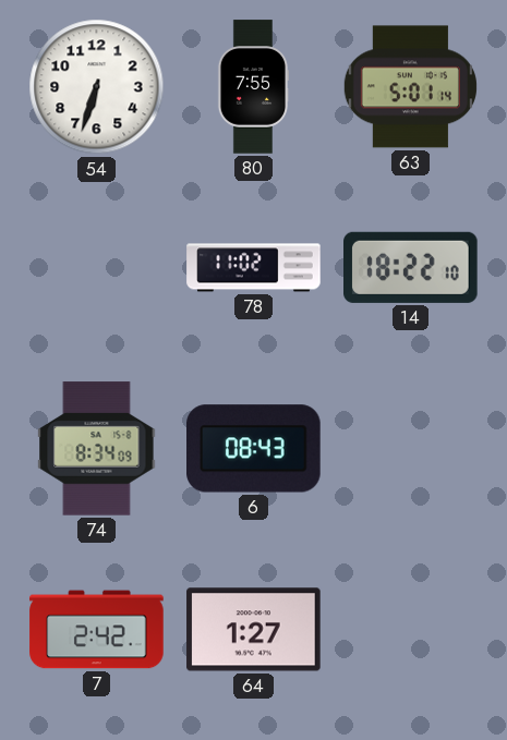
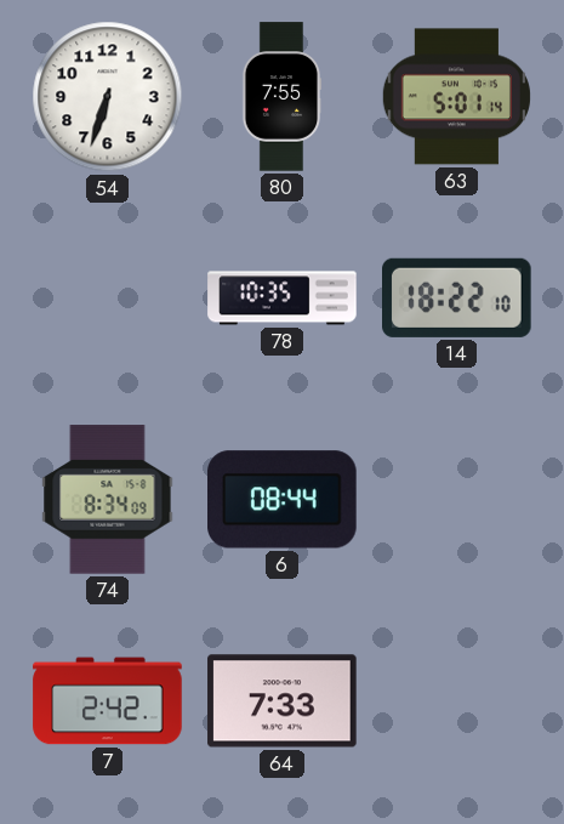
78: 11:02 -> 10:35
6: 08:43 -> 08:44
64: 1:27 -> 7:33
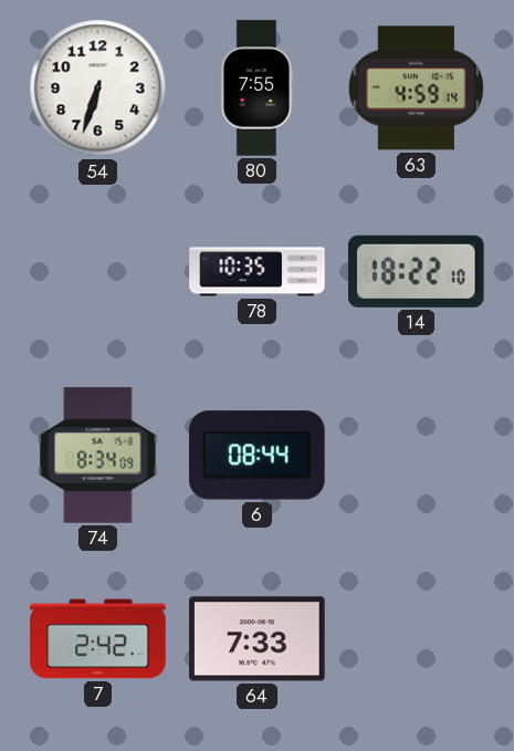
63: 5:01 -> 4:59
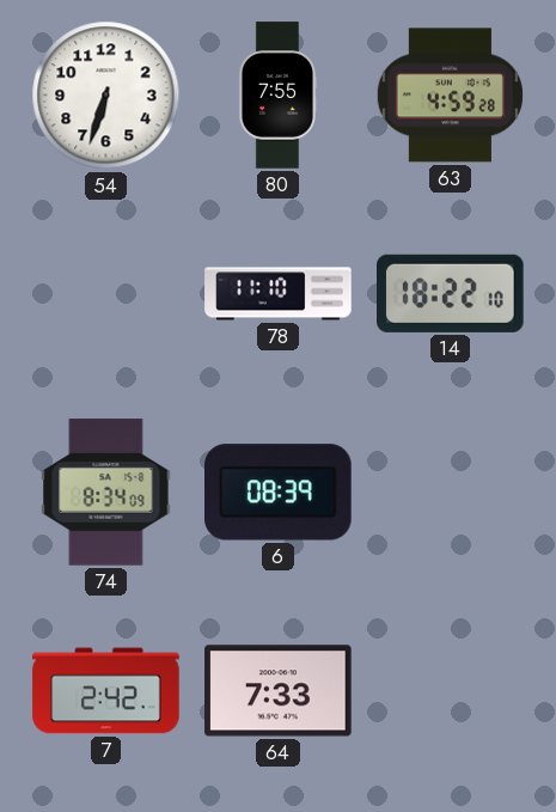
63: 4:59:14 -> 4:59:28
78: 10:35 -> 11:10
6: 08:44 -> 08:39
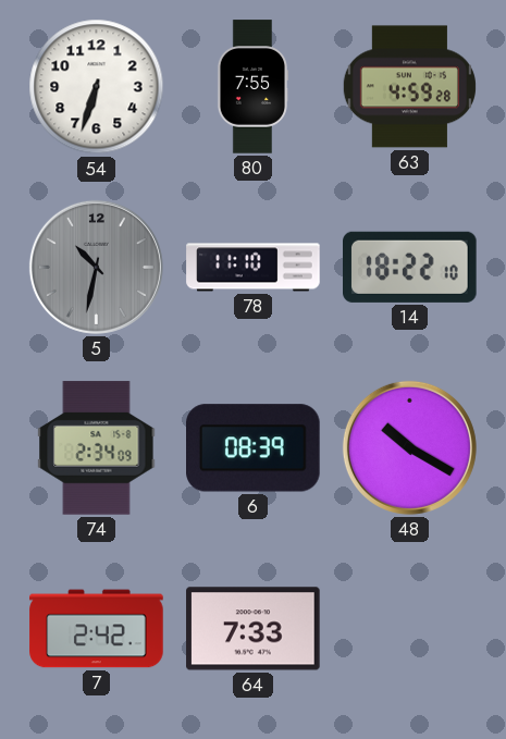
5: none -> 10:32
74: 8:34 -> 2:34
48: none -> 10:20
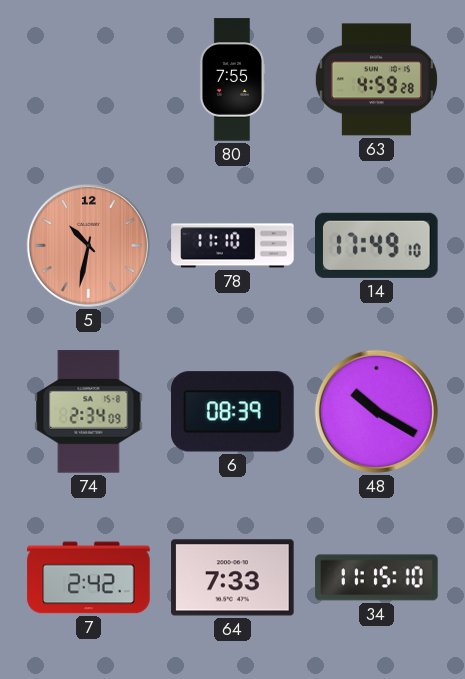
54: 6:33 -> none
5 dial: grey -> salmon
14: 18:22 -> 17:49
34: none -> 11:15
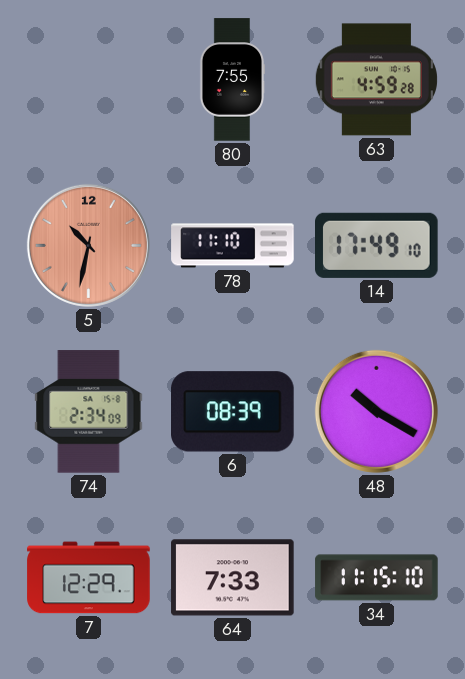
7: 2:42 -> 12:29
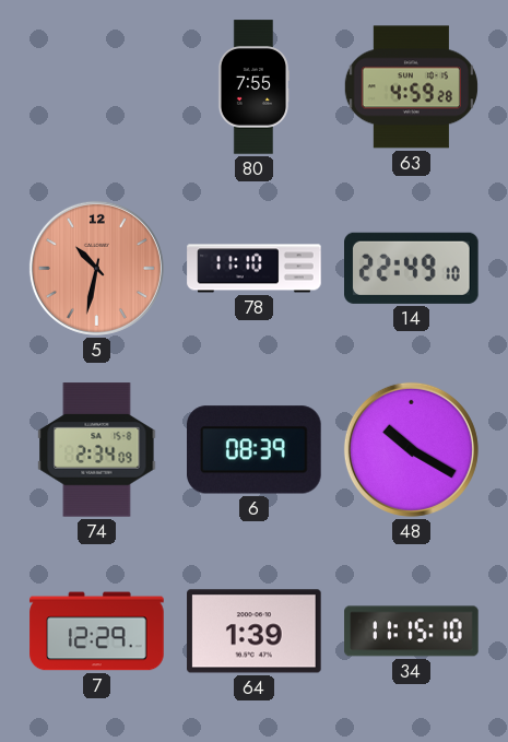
14: 17:49 -> 22:49
64: 7:33 -> 1:39
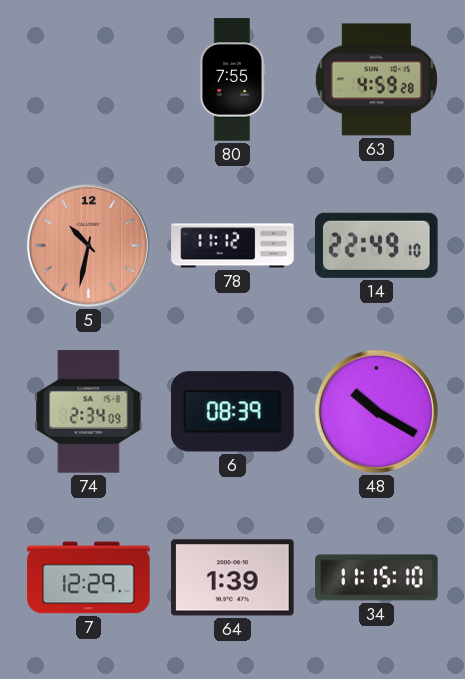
78: 11:10 -> 11:12
